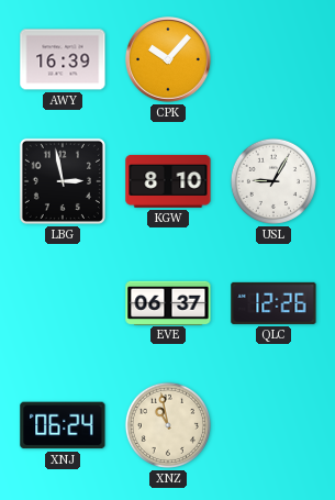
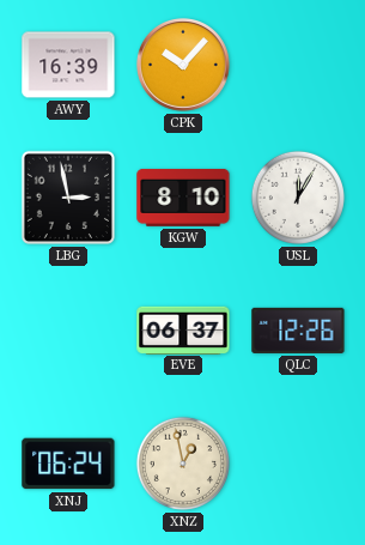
USL: 9:05 -> 12:05
XNZ: 10:58 -> 12:58
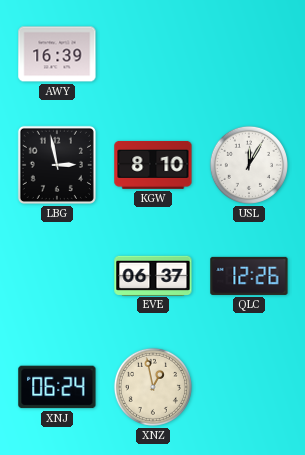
CPK: 10:07 -> none
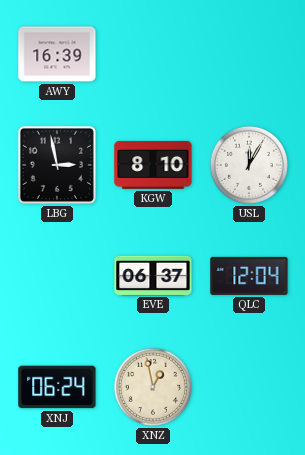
QLC: 12:26 -> 12:04
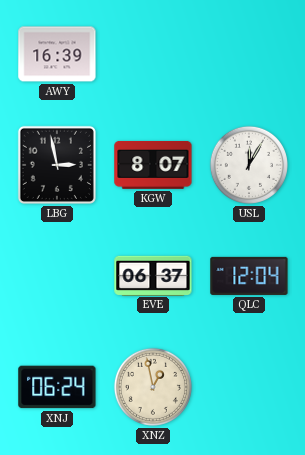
KGW: 8:10 -> 8:07
